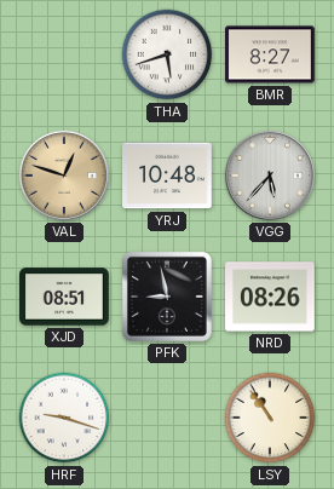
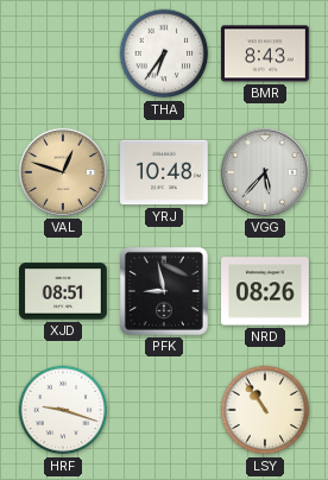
THA: 5:42 -> 6:36
BMR: 8:27 -> 8:43
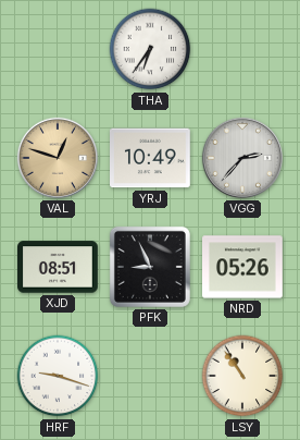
BMR: 8:43 -> none
YRJ: 10:48 -> 10:49
VGG: 5:37 -> 2:37
PFK: 8:58 -> 8:56
NRD: 08:26 -> 05:26
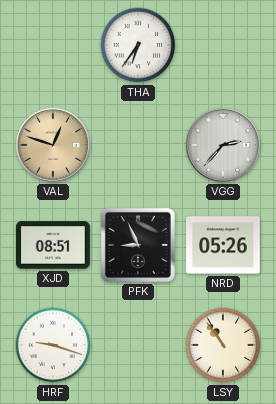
YRJ: 10:49 -> none
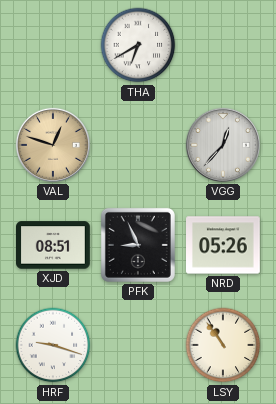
THA: 6:36 -> 6:40
VGG: 2:37 -> 12:37
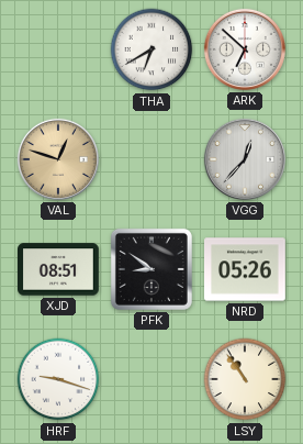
ARK: none -> 6:52
PFK: 8:56 -> 8:51
